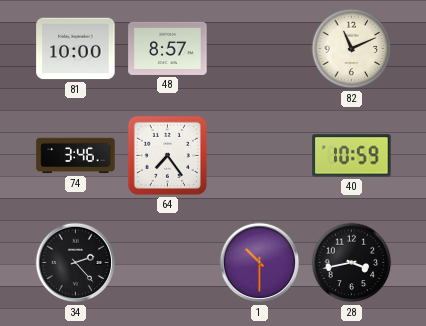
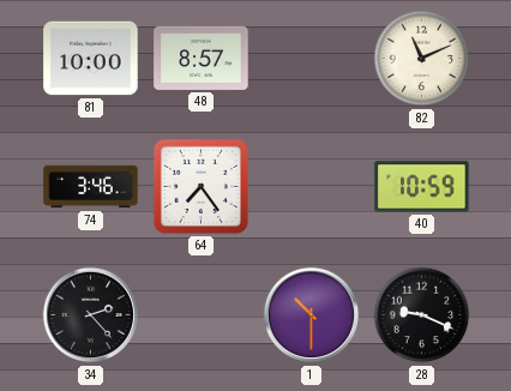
28: 3:43 -> 9:19
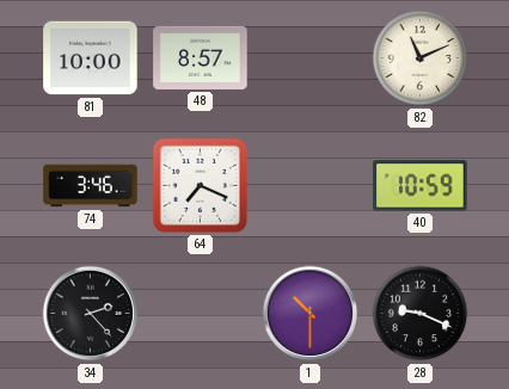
64: 7:24 -> 7:19
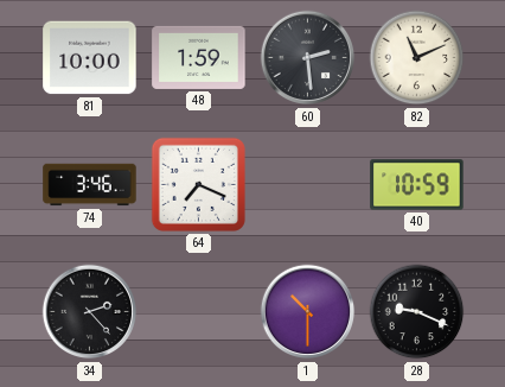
48: 8:57 -> 1:59
60: none -> 2:29
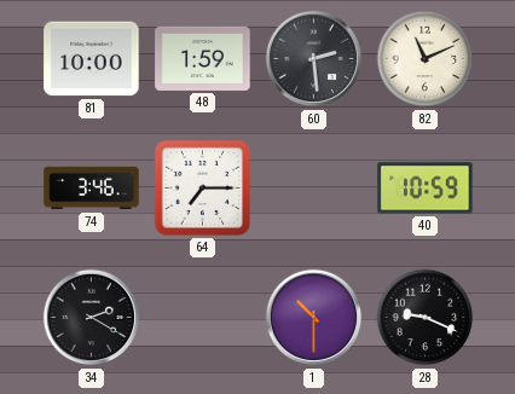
64: 7:19 -> 7:15
34: 2:23 -> 2:20
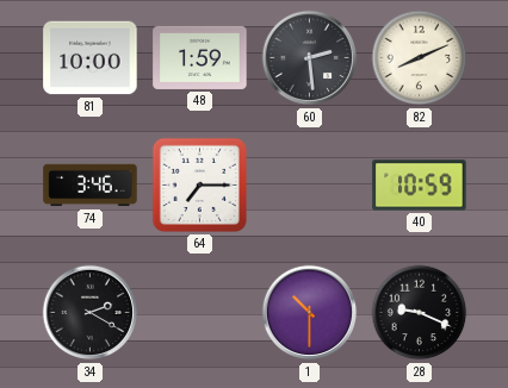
82: 11:11 -> 8:11
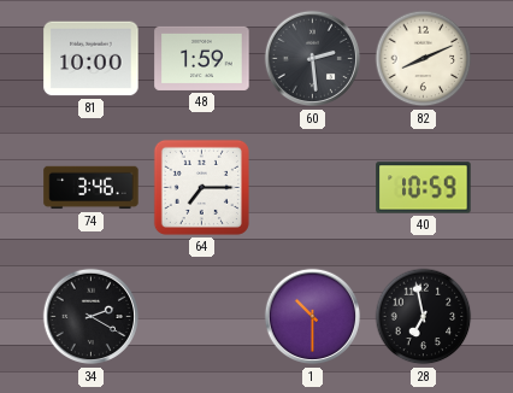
28: 9:19 -> 6:58
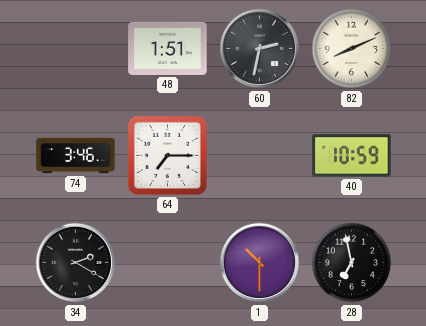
81: 10:00 -> none
48: 1:59 -> 1:51
60: 2:29 -> 2:32
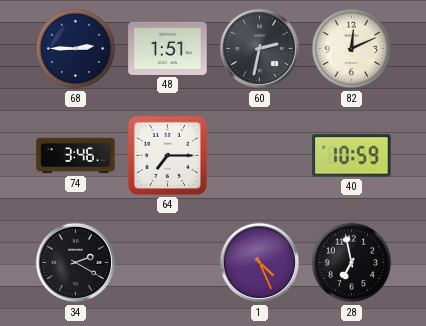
68: none -> 2:45
82: 8:11 -> 12:11
1: 10:30 -> 4:26
